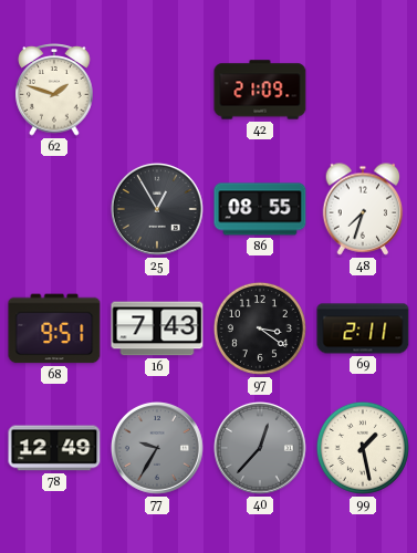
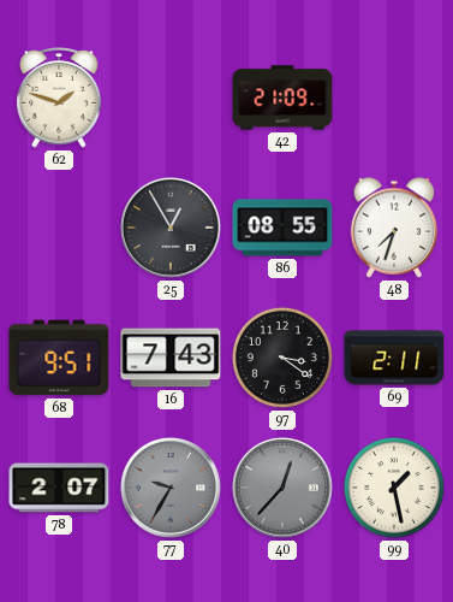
78: 12:49 -> 2:07
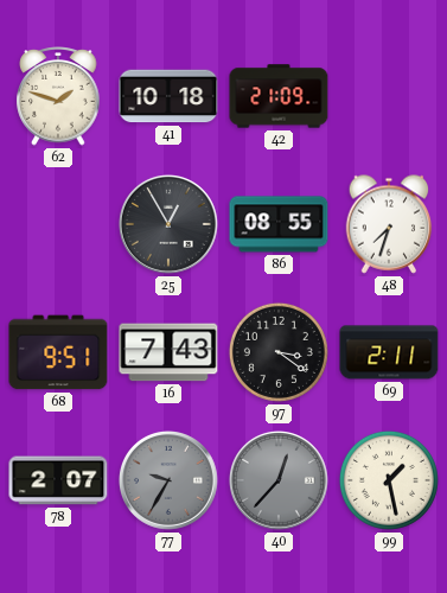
41: none -> 10:18
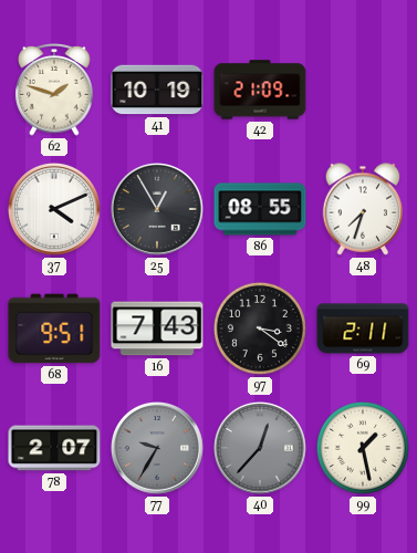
41: 10:18 -> 10:19
37: none -> 4:11
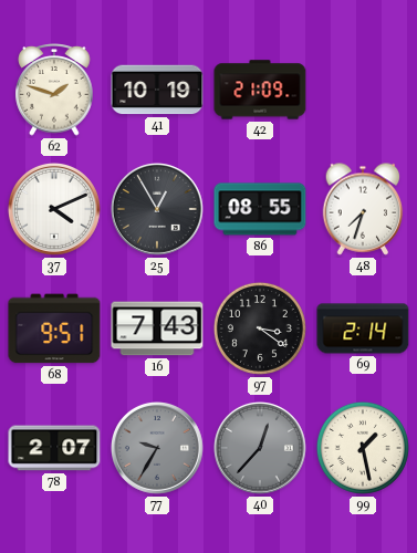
69: 2:11 -> 2:14
